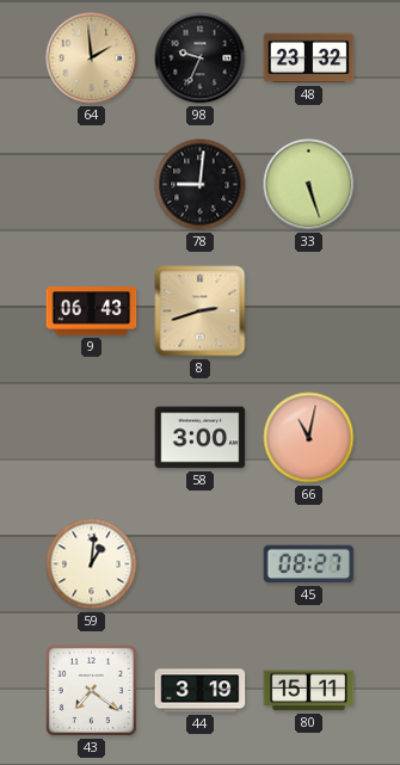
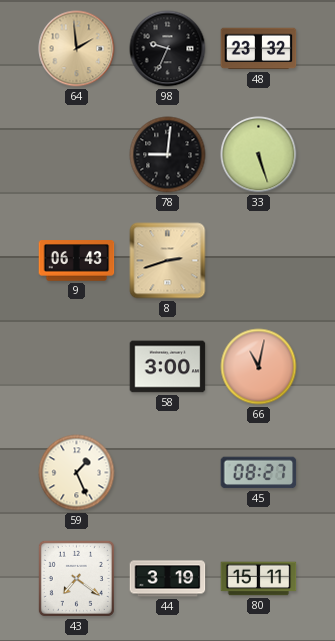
59: 1:01 -> 1:26
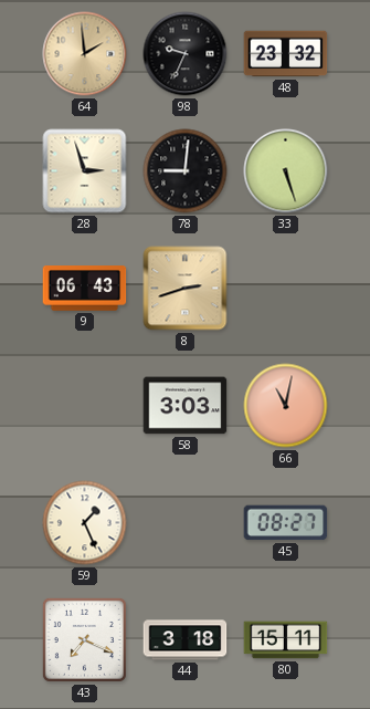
28: none -> 2:57
58: 3:00 -> 3:03
43: 7:21 -> 7:19
44: 3:19 -> 3:18
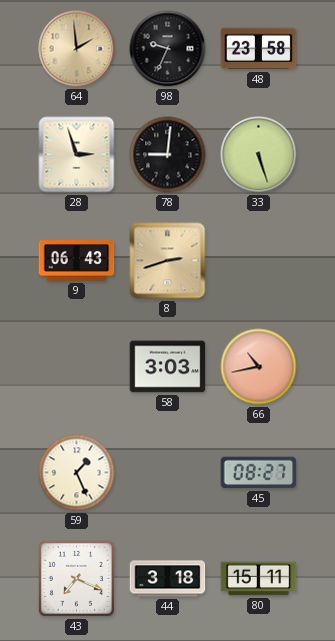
48: 23:32 -> 23:58
66: 11:02 -> 10:43
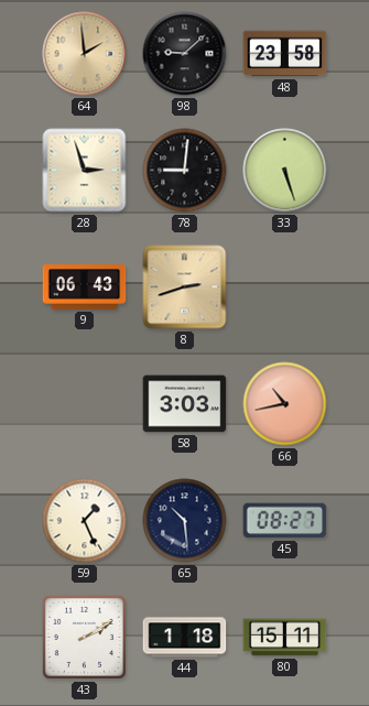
98: 9:34 -> 9:08
65: none -> 10:29
43: 7:19 -> 2:10
44: 3:18 -> 1:18
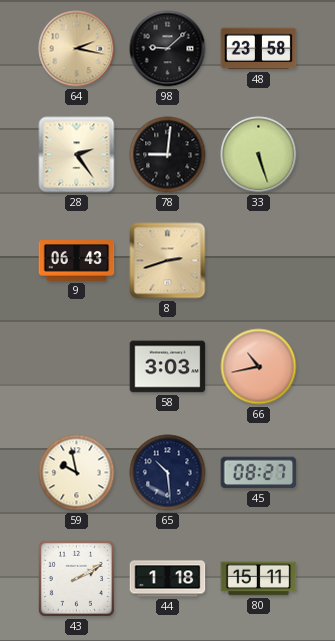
64: 1:59 -> 2:17
28: 2:57 -> 2:24
59: 1:26 -> 9:58
